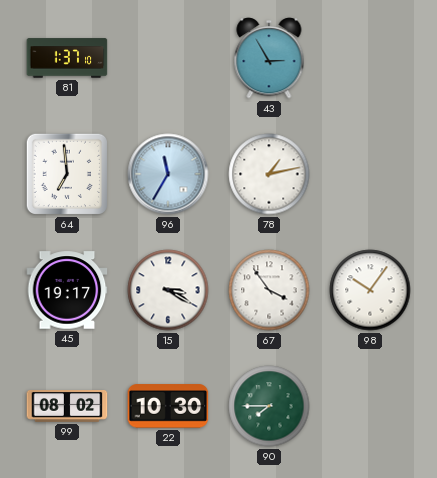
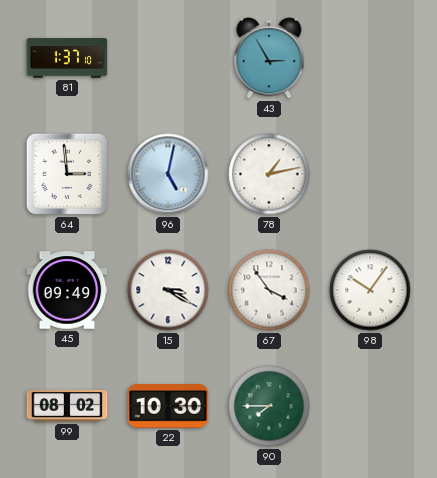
64: 6:59 -> 2:59
96: 11:35 -> 5:02
45: 19:17 -> 09:49
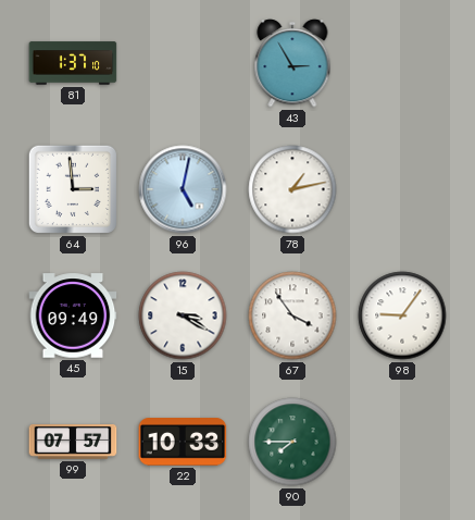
98: 10:06 -> 9:06
99: 08:02 -> 07:57
22: 10:30 -> 10:33
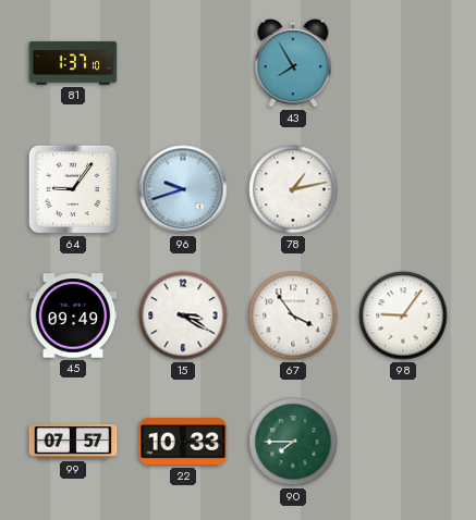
43: 2:55 -> 7:55
64: 2:59 -> 9:06
96: 5:02 -> 9:42
